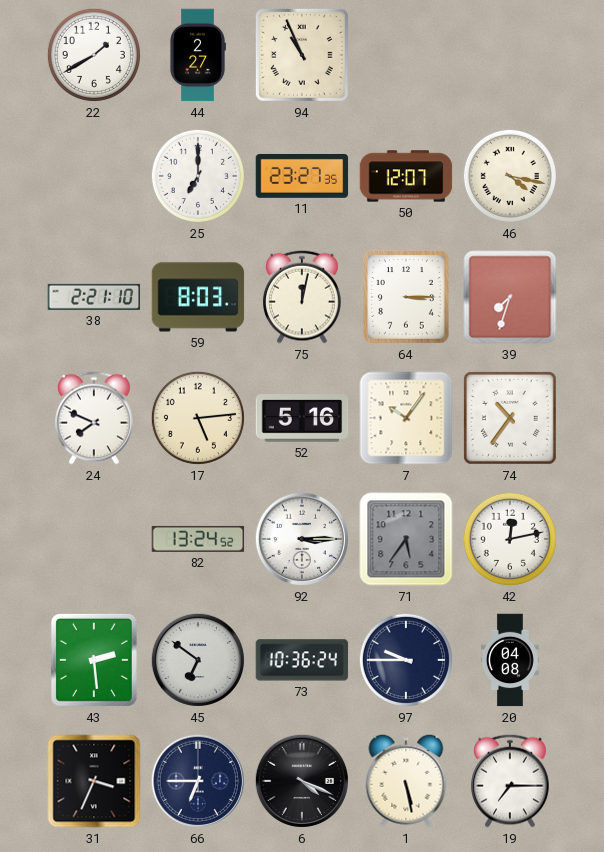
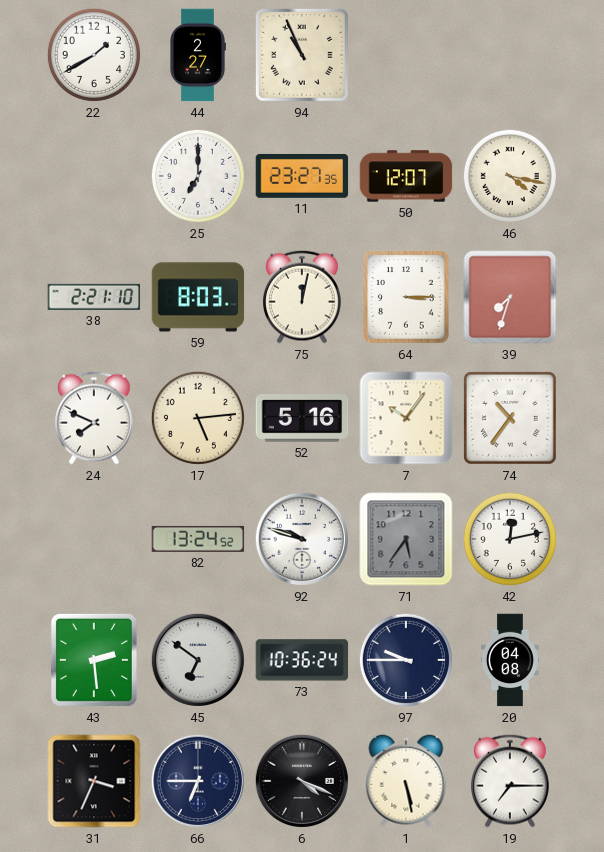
92: 3:15 -> 9:48
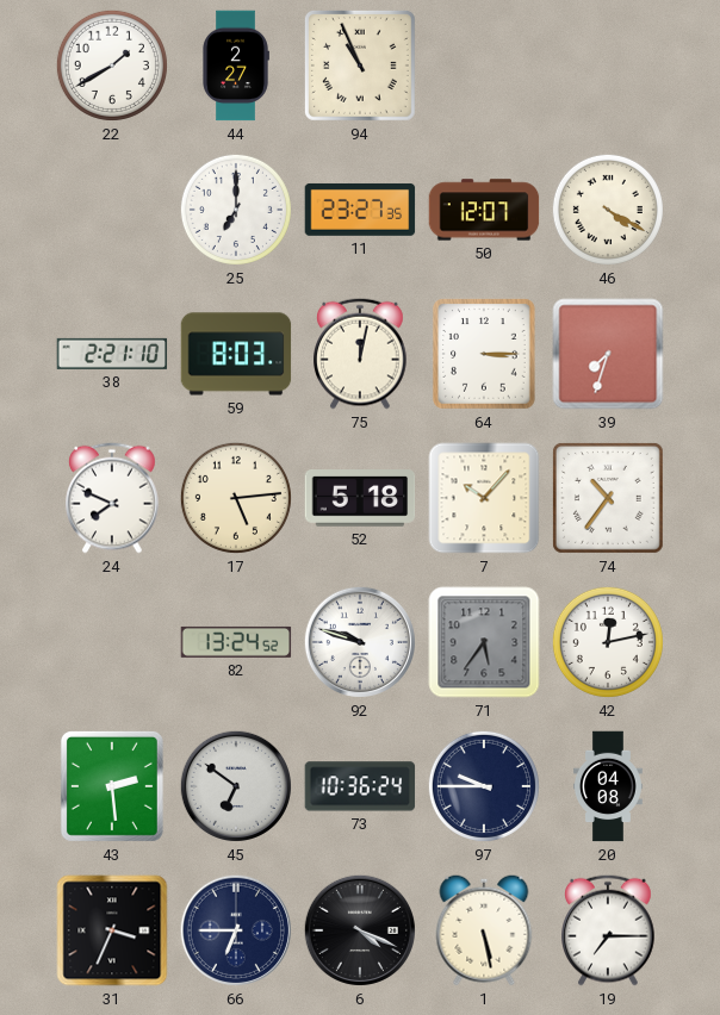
46: 4:17 -> 4:20
52: 5:16 -> 5:18
7: 10:06 -> 10:07
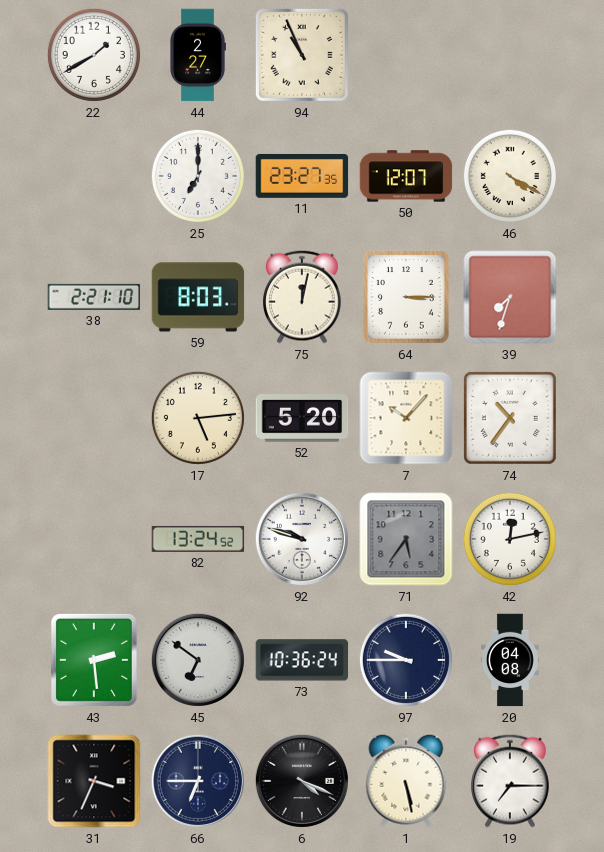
24: 7:49 -> none
52: 5:18 -> 5:20
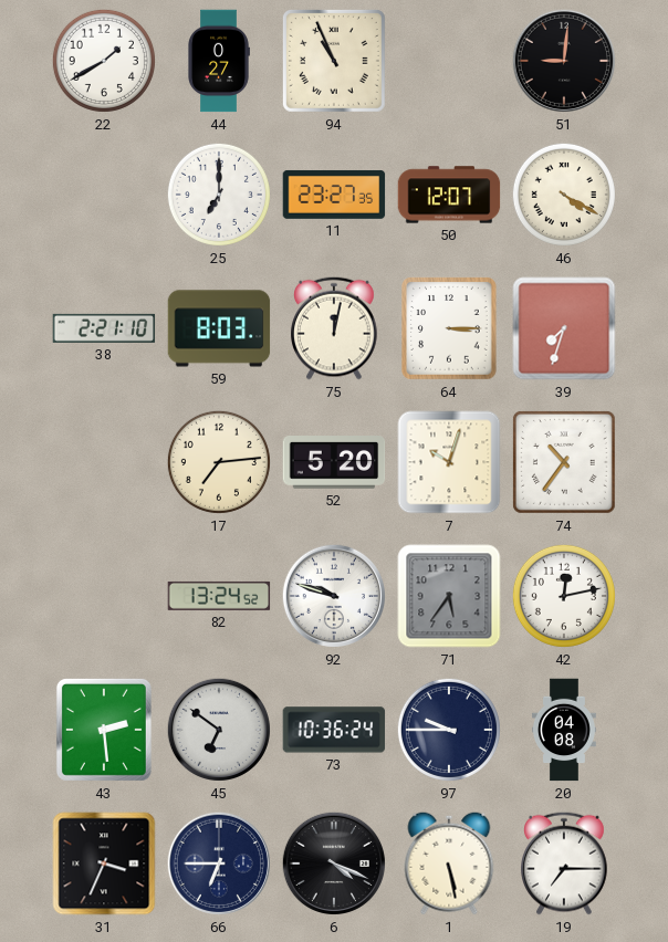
44: 2:27 -> 0:27
51: none -> 9:01
17: 5:14 -> 7:14
7: 10:07 -> 10:03
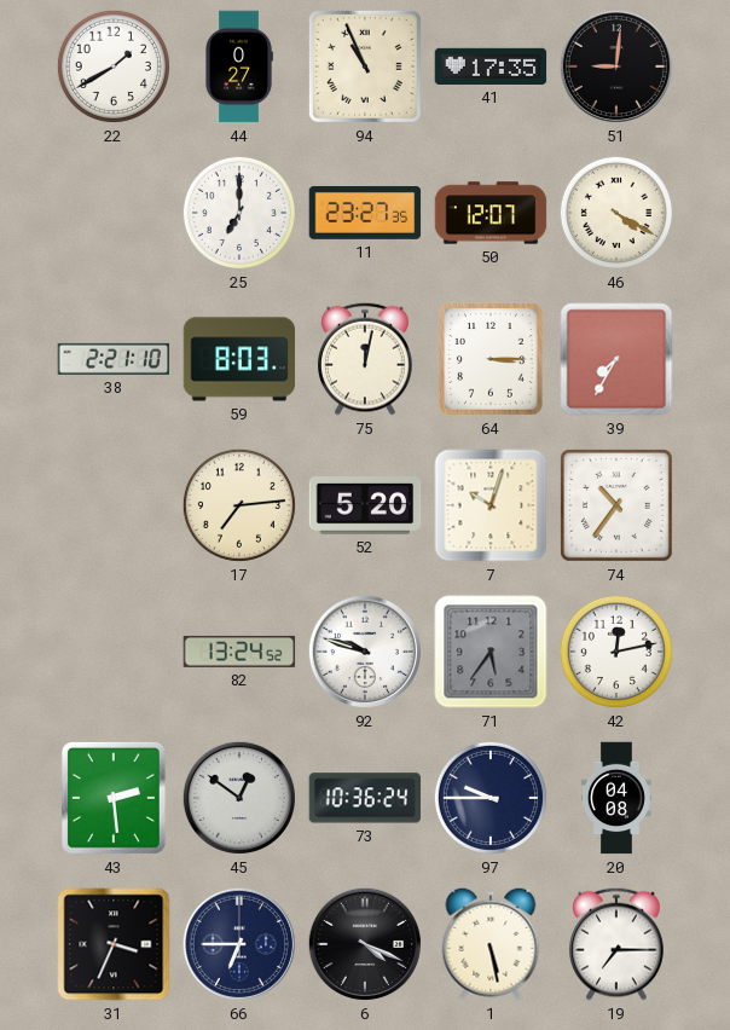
41: none -> 17:35
39: 7:33 -> 7:35
45: 6:51 -> 12:51
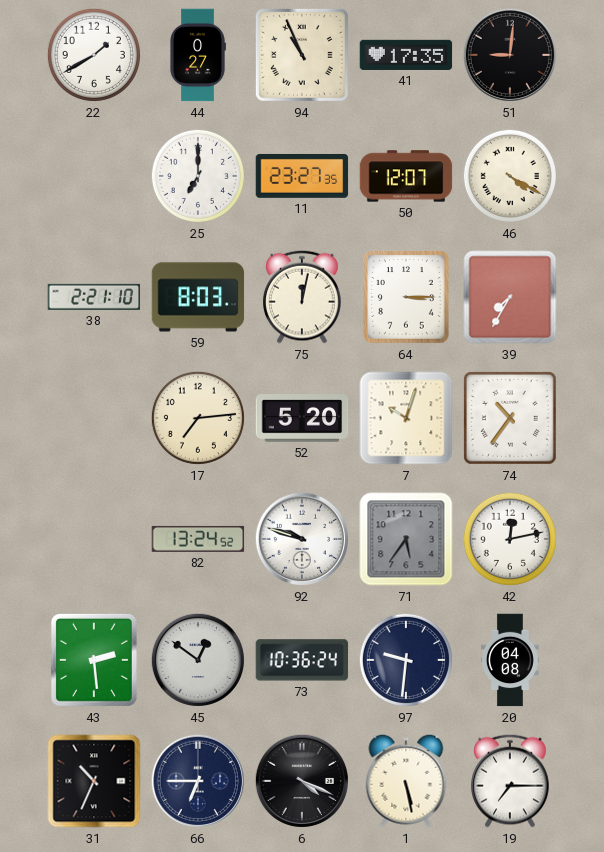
97: 9:45 -> 9:31
31: 3:34 -> 10:34
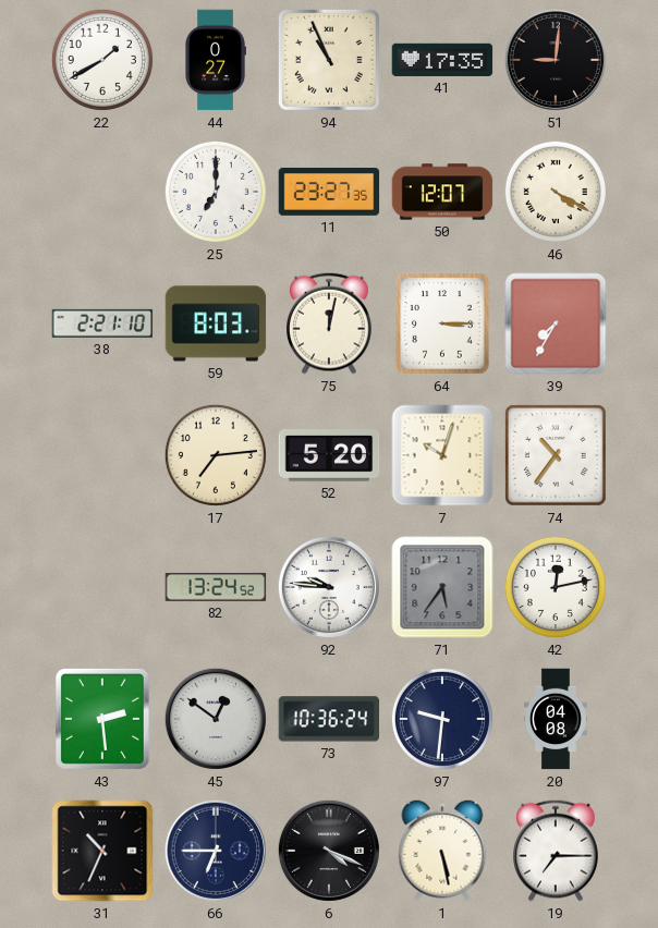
92: 9:48 -> 9:46
